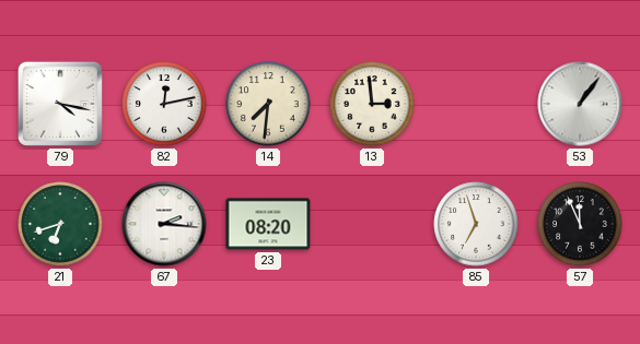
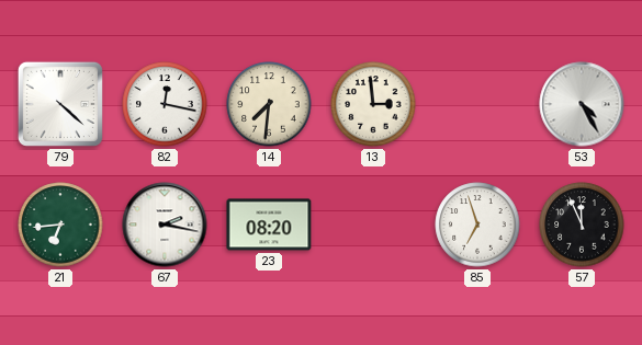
79: 4:17 -> 4:22
82: 12:13 -> 12:17
53: 1:06 -> 4:25
21: 6:42 -> 6:44
67: 2:16 -> 2:17
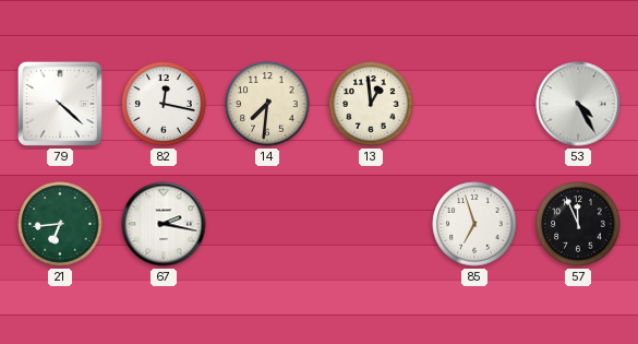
13: 2:59 -> 12:59
23: 08:20 -> none
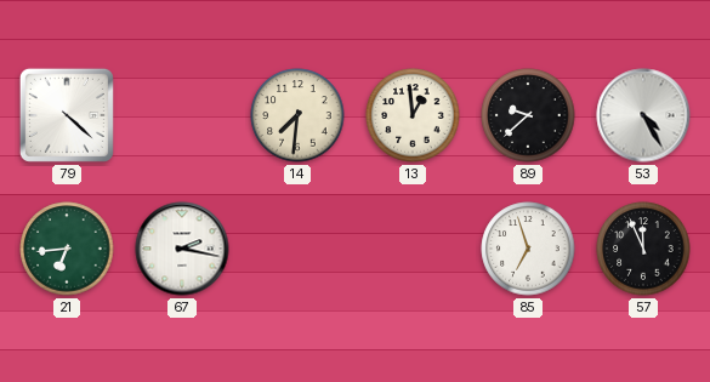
82: 12:17 -> none
89: none -> 9:38
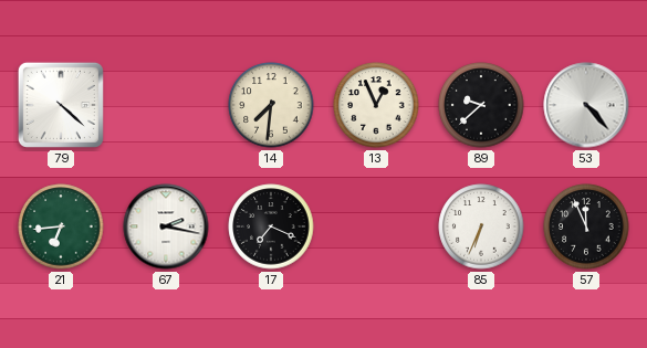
13: 12:59 -> 12:56
53: 4:25 -> 4:23
17: none -> 7:19
85: 6:57 -> 6:34
